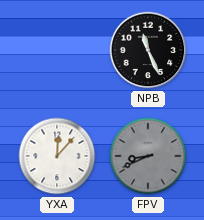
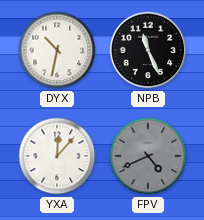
DYX: none -> 10:32
FPV: 8:41 -> 4:41
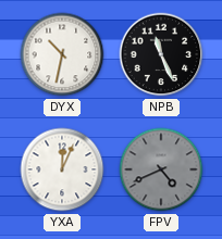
YXA: 12:07 -> 12:04
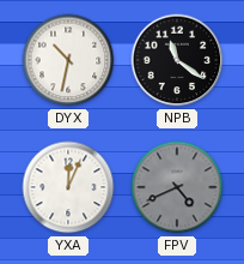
NPB: 11:26 -> 11:21
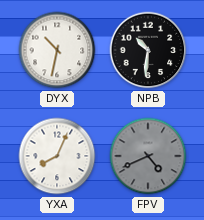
NPB: 11:21 -> 10:31
YXA: 12:04 -> 8:04
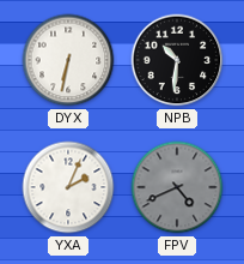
DYX: 10:32 -> 6:32
YXA: 8:04 -> 2:04
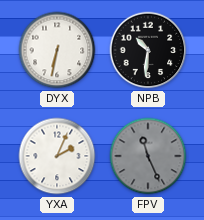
FPV: 4:41 -> 11:26
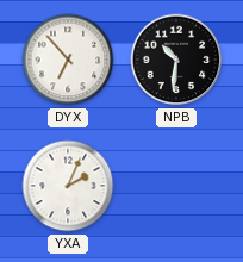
DYX: 6:32 -> 6:53
FPV: 11:26 -> none
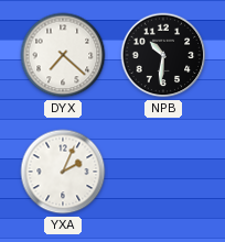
DYX: 6:53 -> 7:22
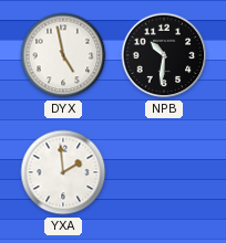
DYX: 7:22 -> 4:58
YXA: 2:04 -> 1:59
